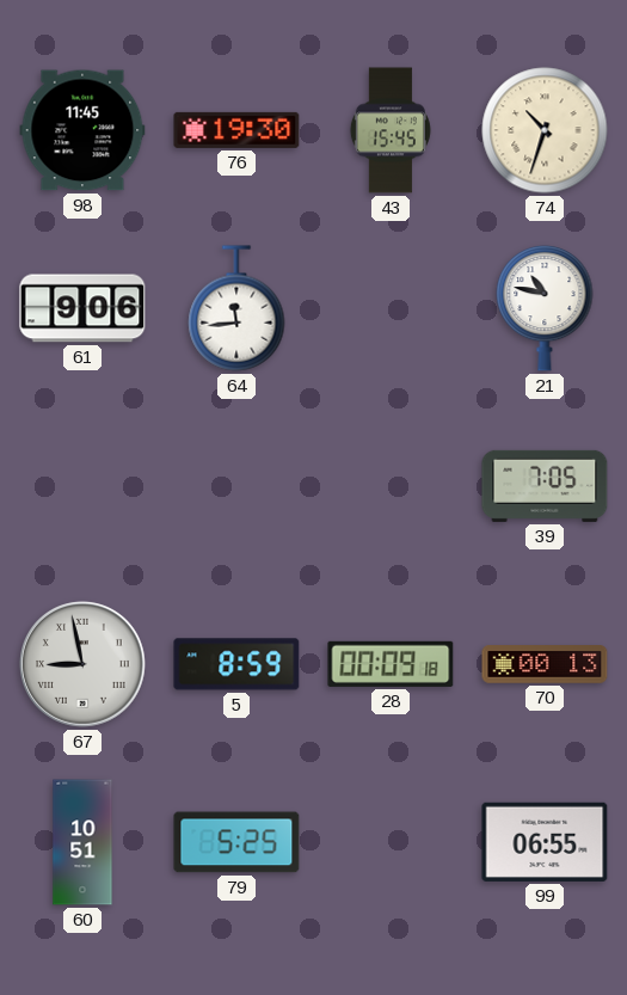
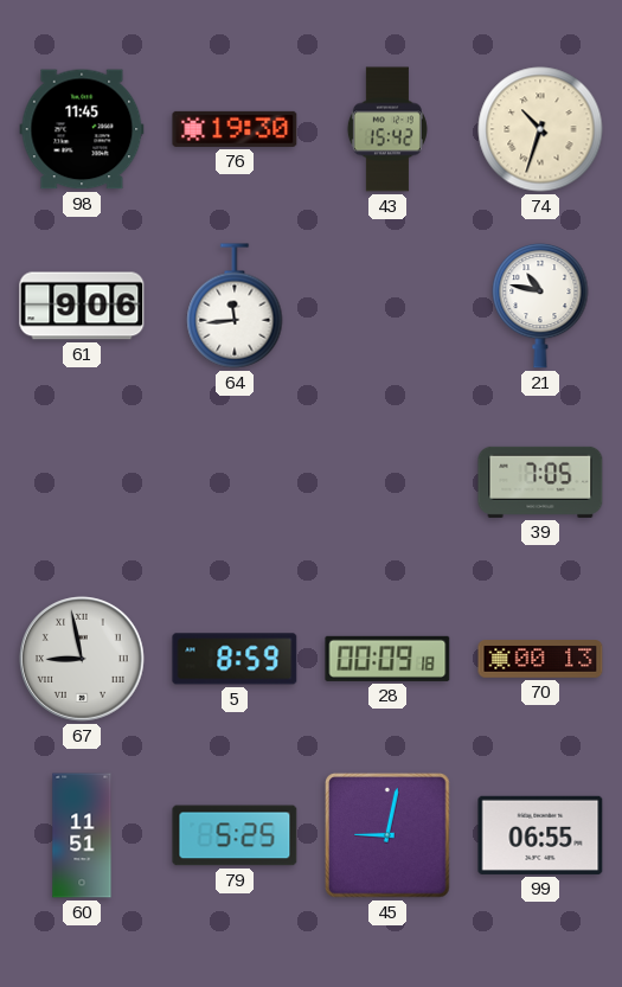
43: 15:45 -> 15:42
60: 10:51 -> 11:51
45: none -> 9:02
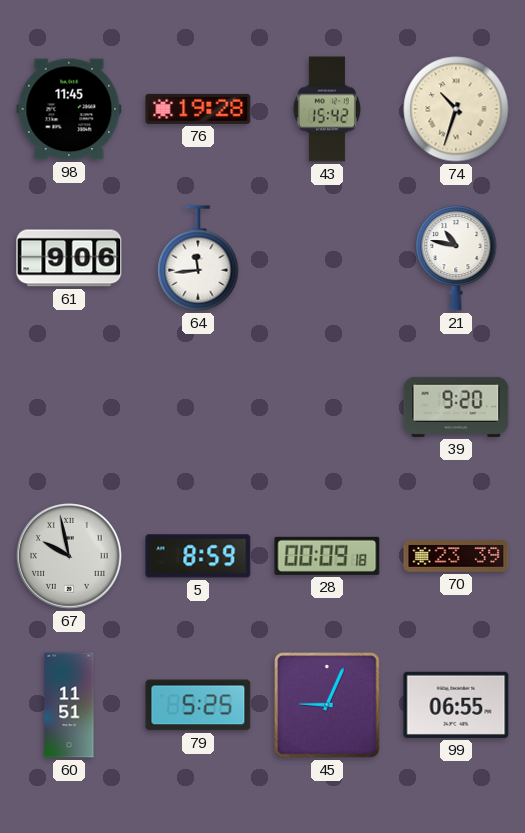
76: 19:30 -> 19:28
39: 7:05 -> 9:20
67: 8:58 -> 9:58
70: 00:13 -> 23:39
45: 9:02 -> 9:04
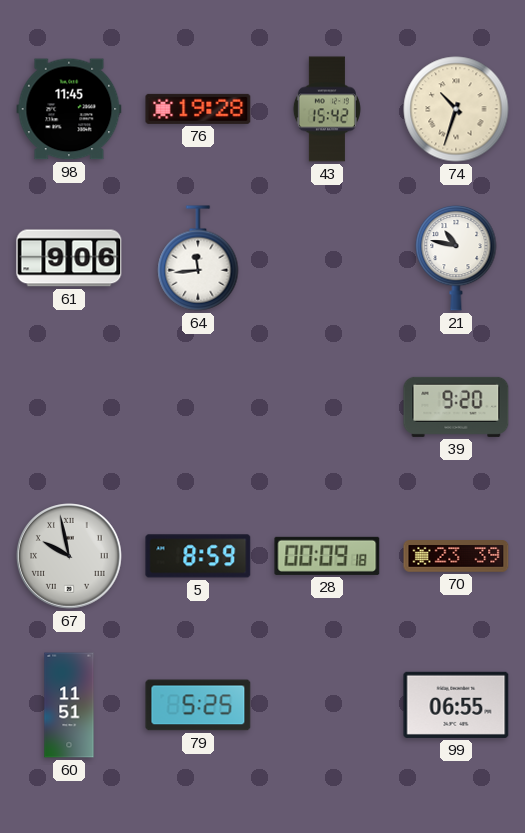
45: 9:04 -> none
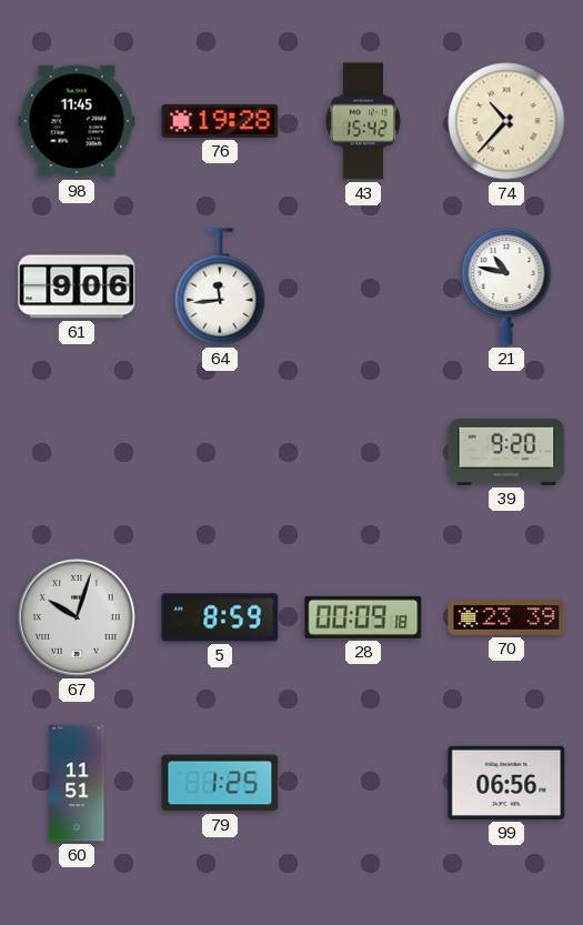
74: 10:33 -> 10:37
67: 9:58 -> 10:03
79: 5:25 -> 1:25
99: 06:55 -> 06:56
